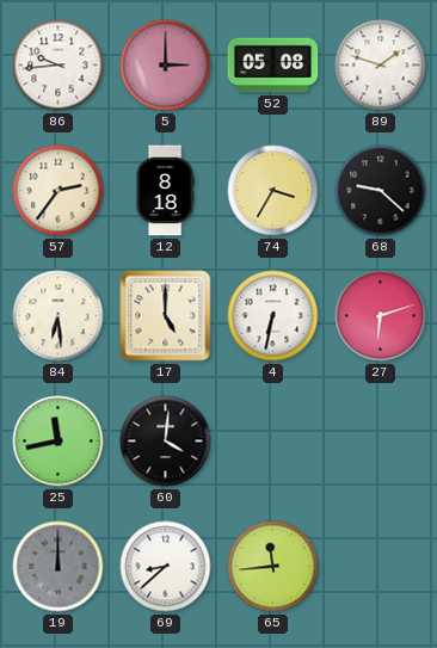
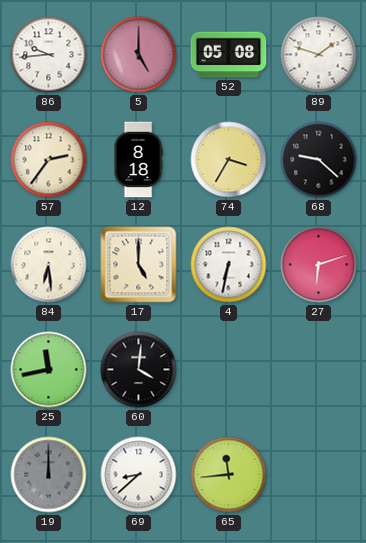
5: 3:00 -> 5:00
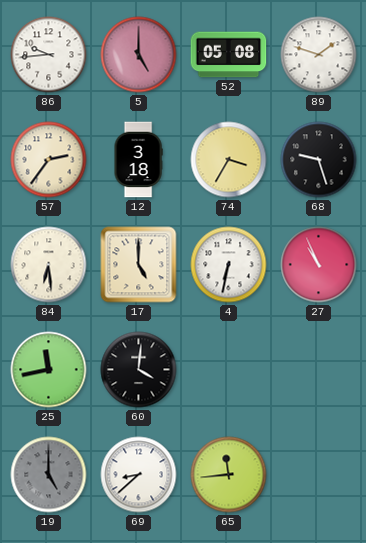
12: 8:18 -> 3:18
68: 9:22 -> 9:27
27: 6:12 -> 10:56
19: 12:00 -> 5:00
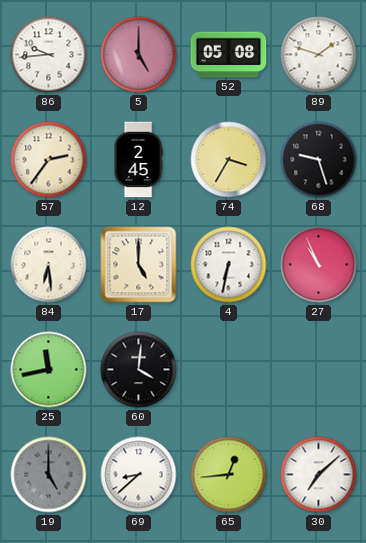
12: 3:18 -> 2:45
65: 11:44 -> 12:44
30: none -> 7:08
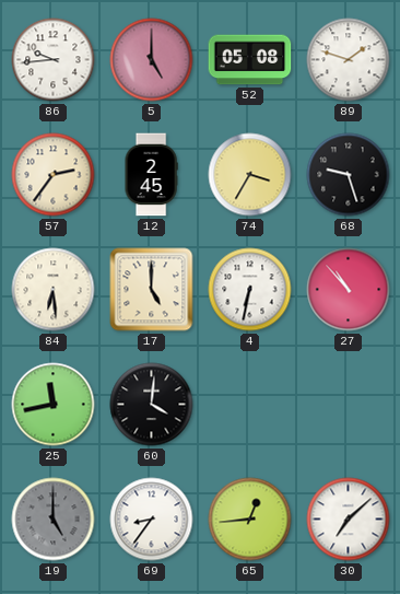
27: 10:56 -> 10:53
69: 8:38 -> 8:36
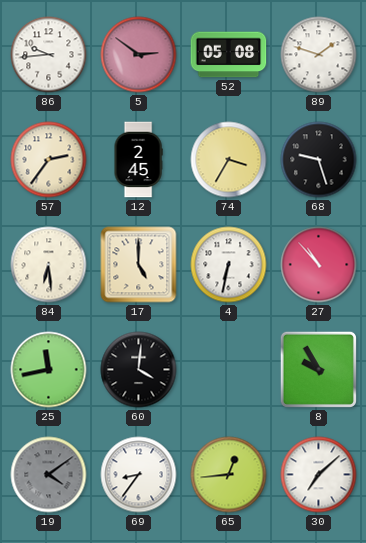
5: 5:00 -> 2:51
8: none -> 9:55
19: 5:00 -> 4:09
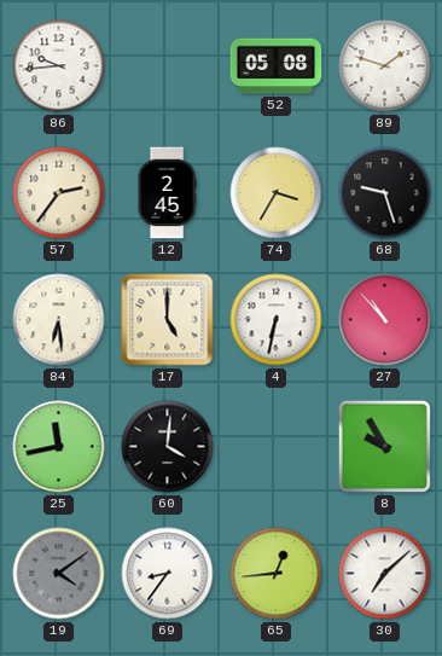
5: 2:51 -> none
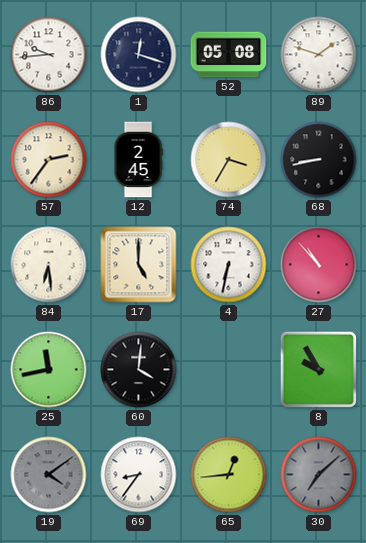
1: none -> 12:18
68: 9:27 -> 8:43
30 dial: white -> grey
